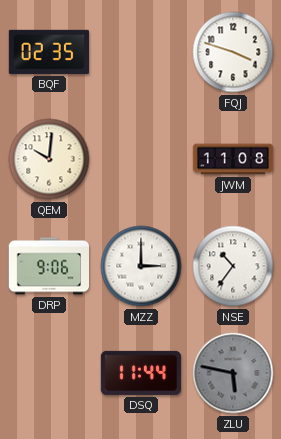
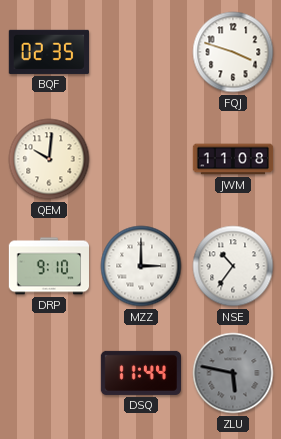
DRP: 9:06 -> 9:10
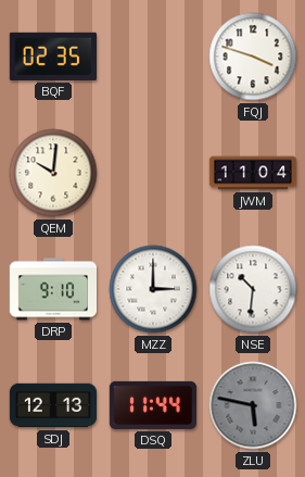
JWM: 11:08 -> 11:04
NSE: 10:36 -> 10:31
SDJ: none -> 12:13
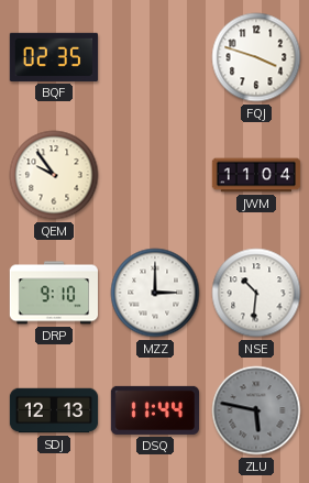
QEM: 10:01 -> 9:54
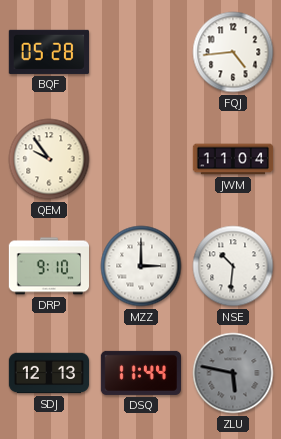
BQF: 02:35 -> 05:28
FQJ: 3:48 -> 4:44
